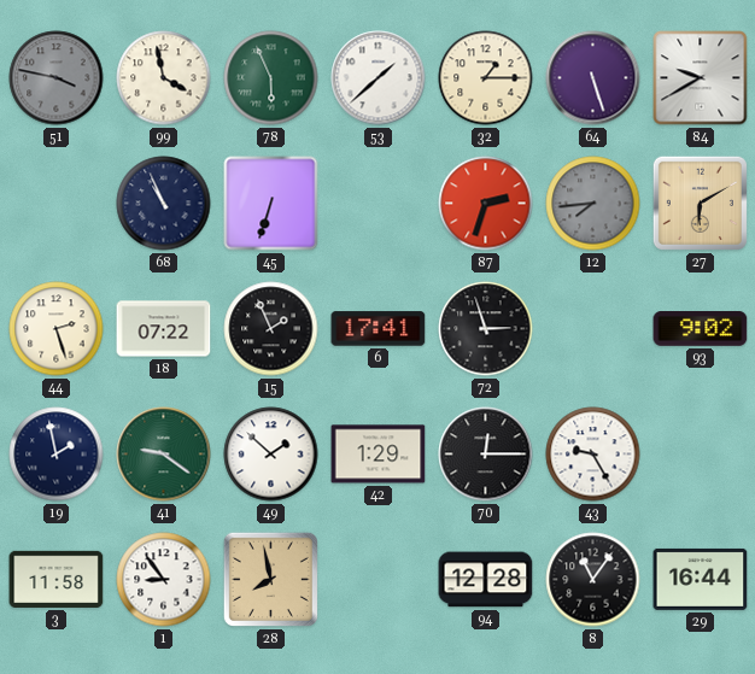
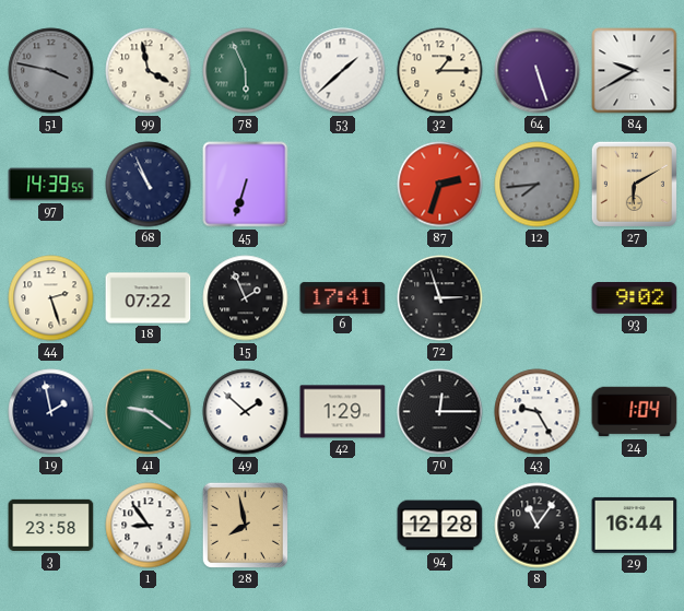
97: none -> 14:39
24: none -> 1:04
3: 11:58 -> 23:58
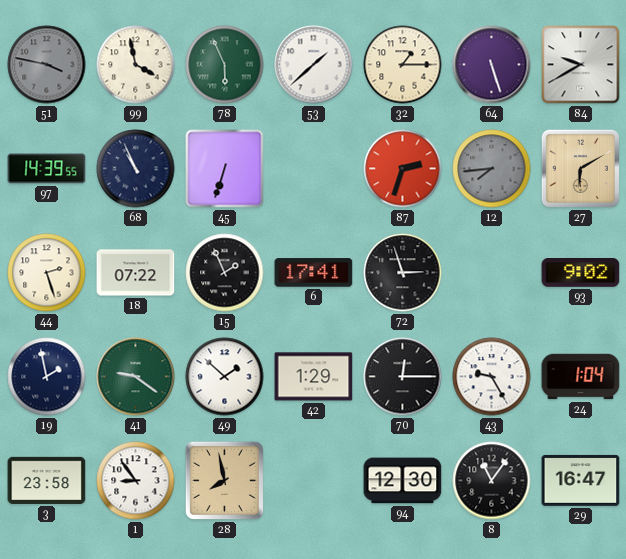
94: 12:28 -> 12:30
29: 16:44 -> 16:47
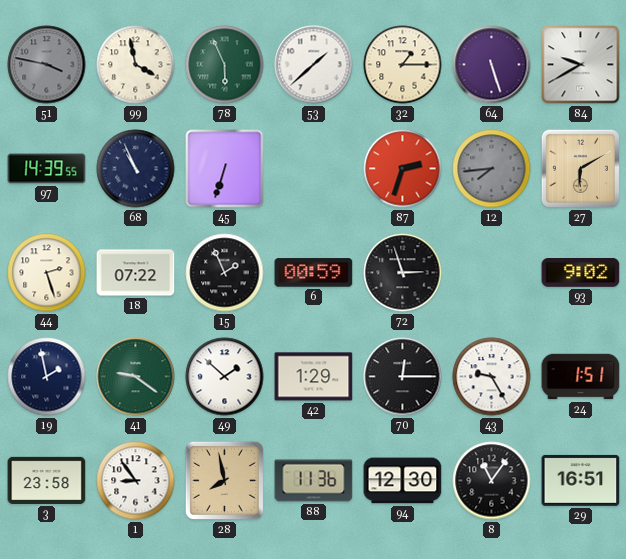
6: 17:41 -> 00:59
24: 1:04 -> 1:51
88: none -> 11:36
29: 16:47 -> 16:51
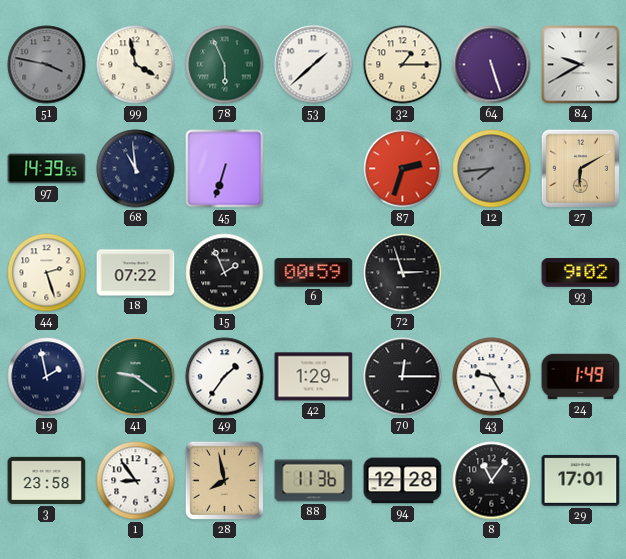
68: 10:56 -> 10:59
49: 1:52 -> 1:36
24: 1:51 -> 1:49
94: 12:30 -> 12:28
29: 16:51 -> 17:01
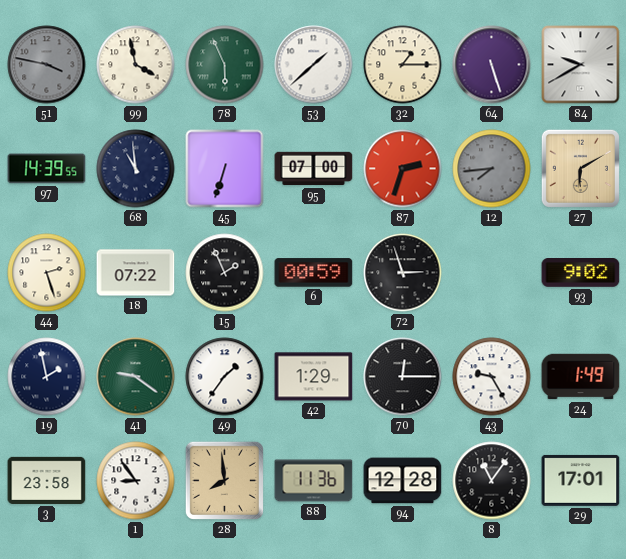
95: none -> 07:00
28: 7:58 -> 7:59
